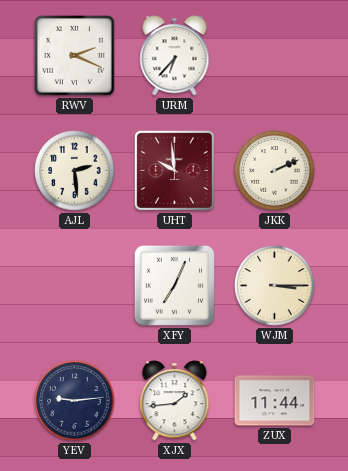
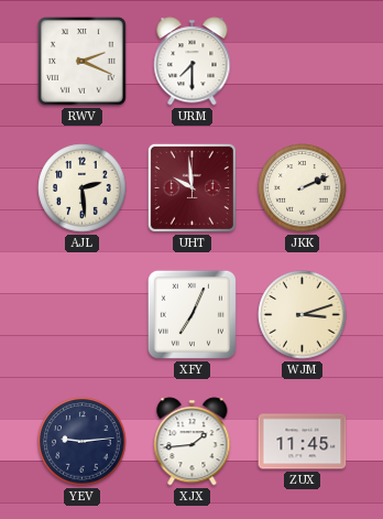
URM: 6:37 -> 7:30
WJM: 3:15 -> 3:12
ZUX: 11:44 -> 11:45
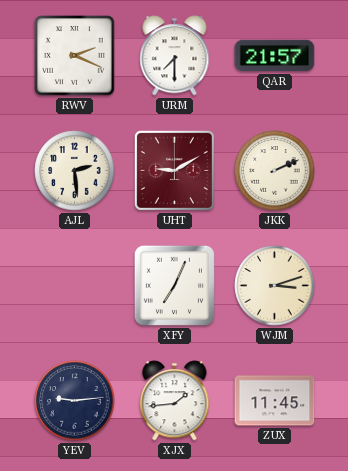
QAR: none -> 21:57
UHT: 9:59 -> 9:10
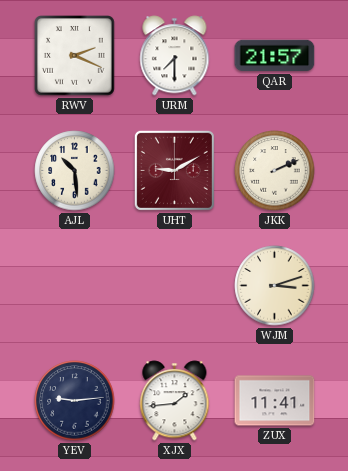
AJL: 2:29 -> 10:29
XFY: 7:04 -> none
ZUX: 11:45 -> 11:41
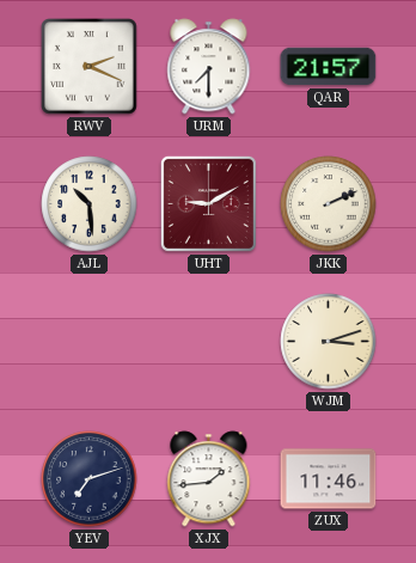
YEV: 9:14 -> 7:12
ZUX: 11:41 -> 11:46
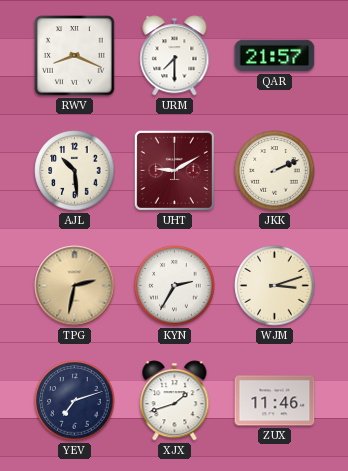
RWV: 2:19 -> 8:19
TPG: none -> 2:32
KYN: none -> 2:35
XJX: 1:44 -> 1:42
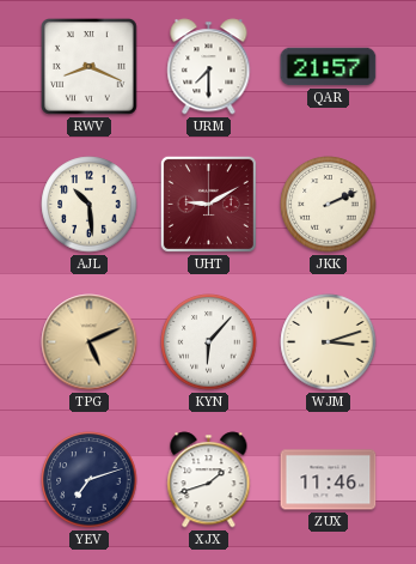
TPG: 2:32 -> 5:11
KYN: 2:35 -> 6:07
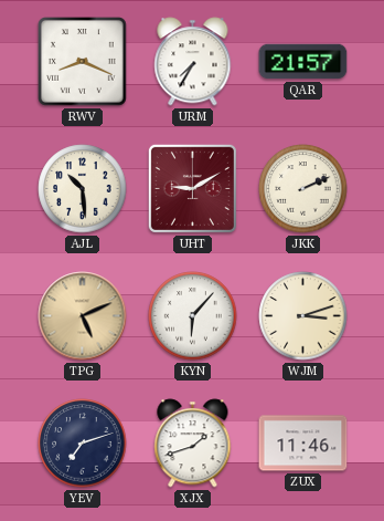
URM: 7:30 -> 7:35
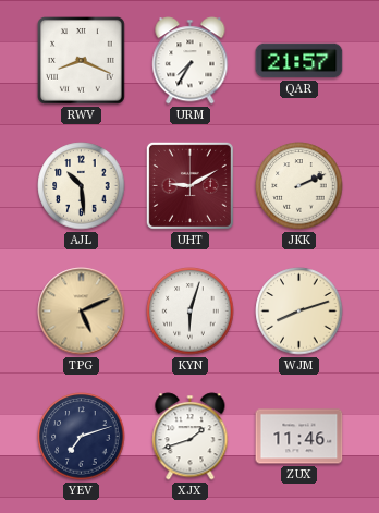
KYN: 6:07 -> 6:03
WJM: 3:12 -> 8:12
